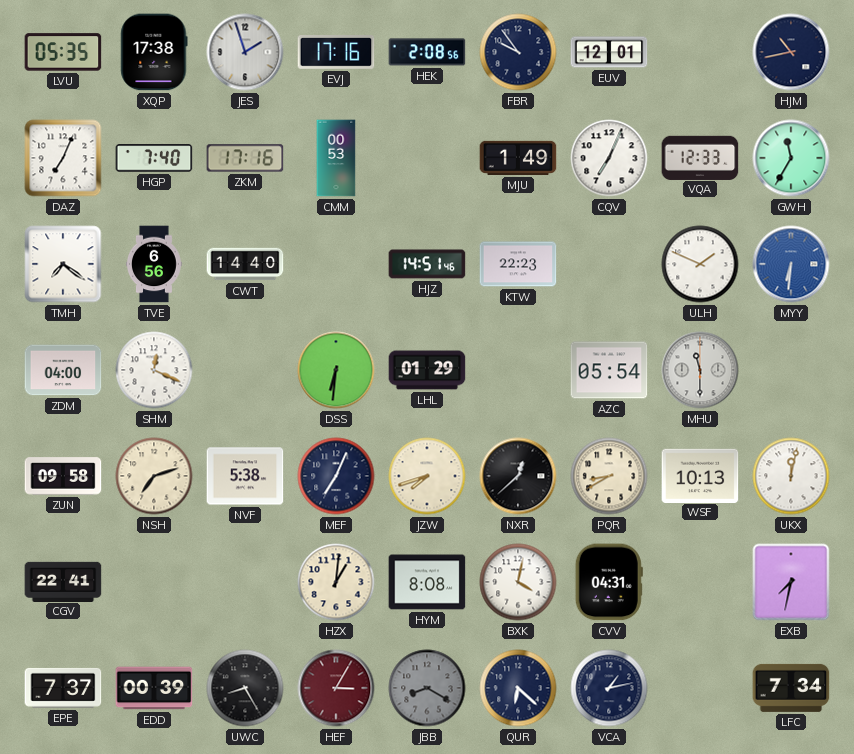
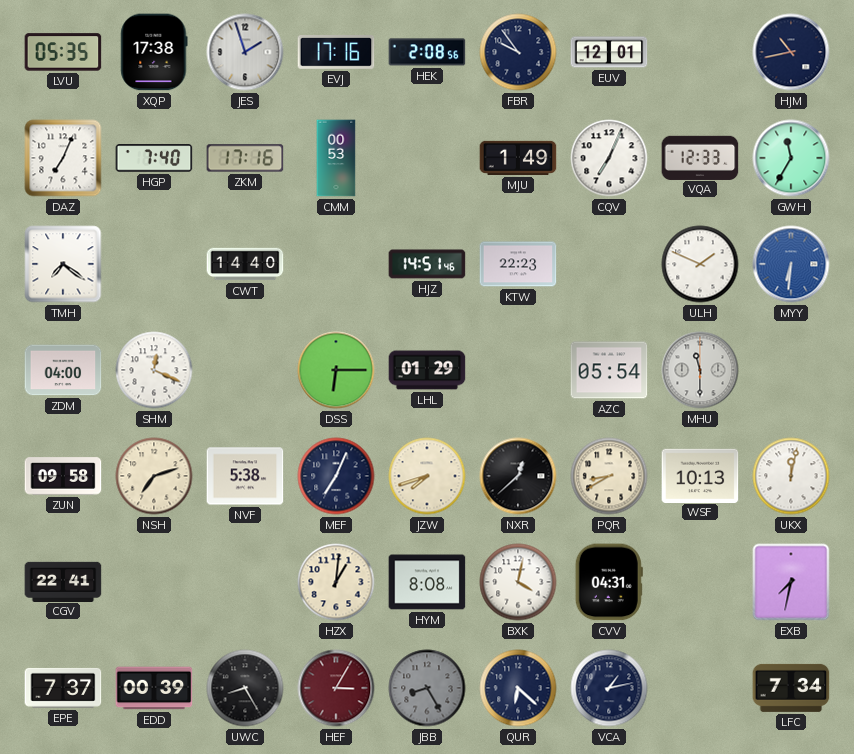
TVE: 6:56 -> none
DSS: 6:31 -> 6:15
JBB: 8:20 -> 8:25
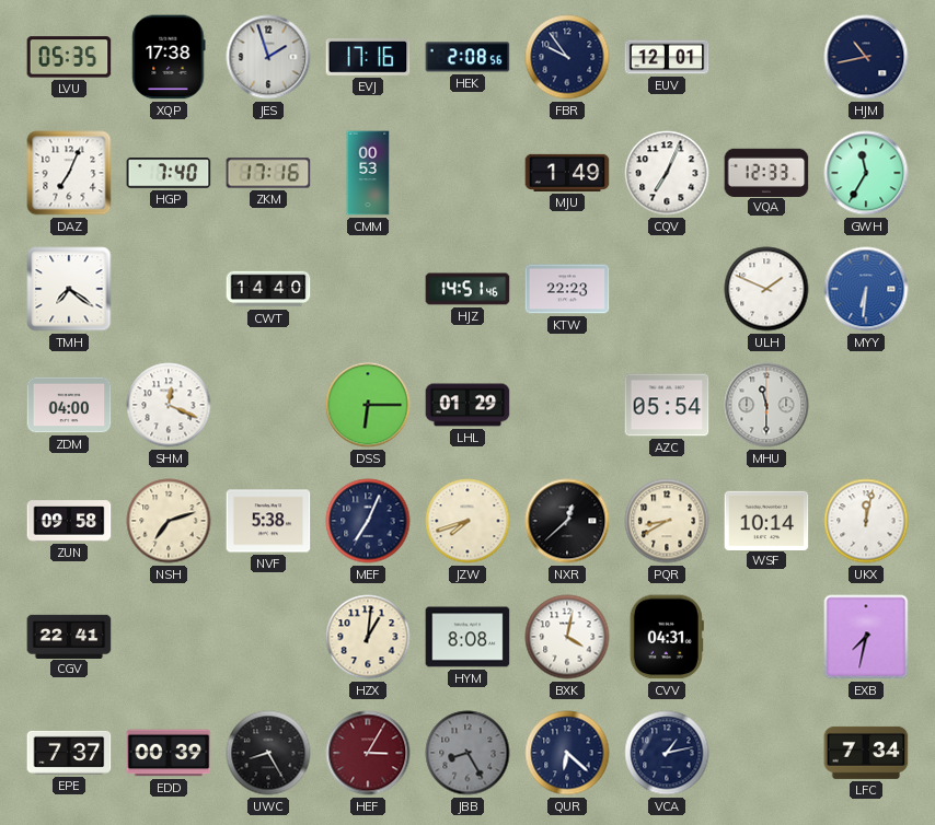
WSF: 10:13 -> 10:14
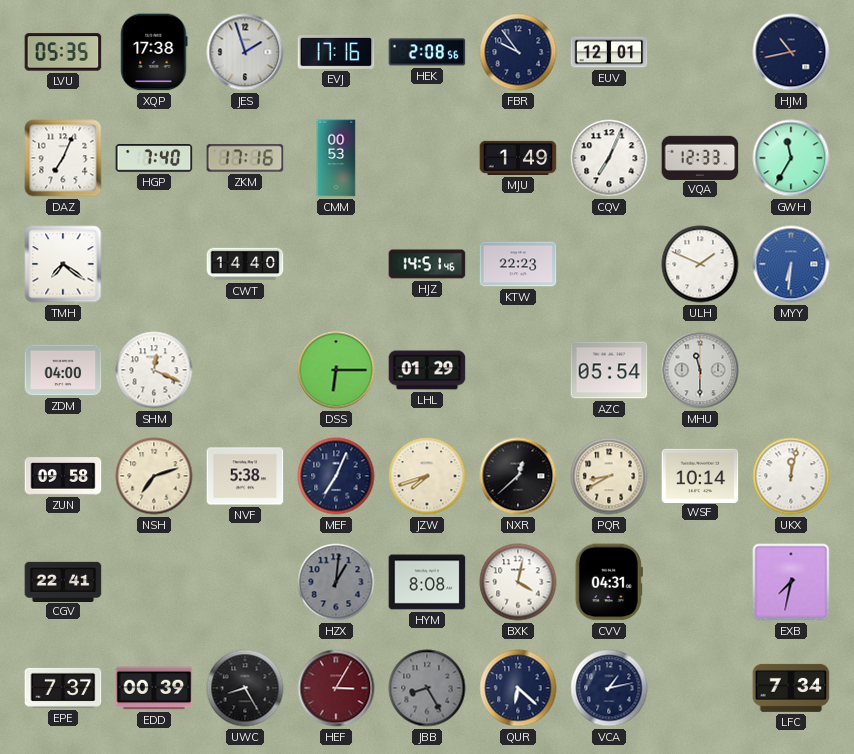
HZX dial: cream -> grey
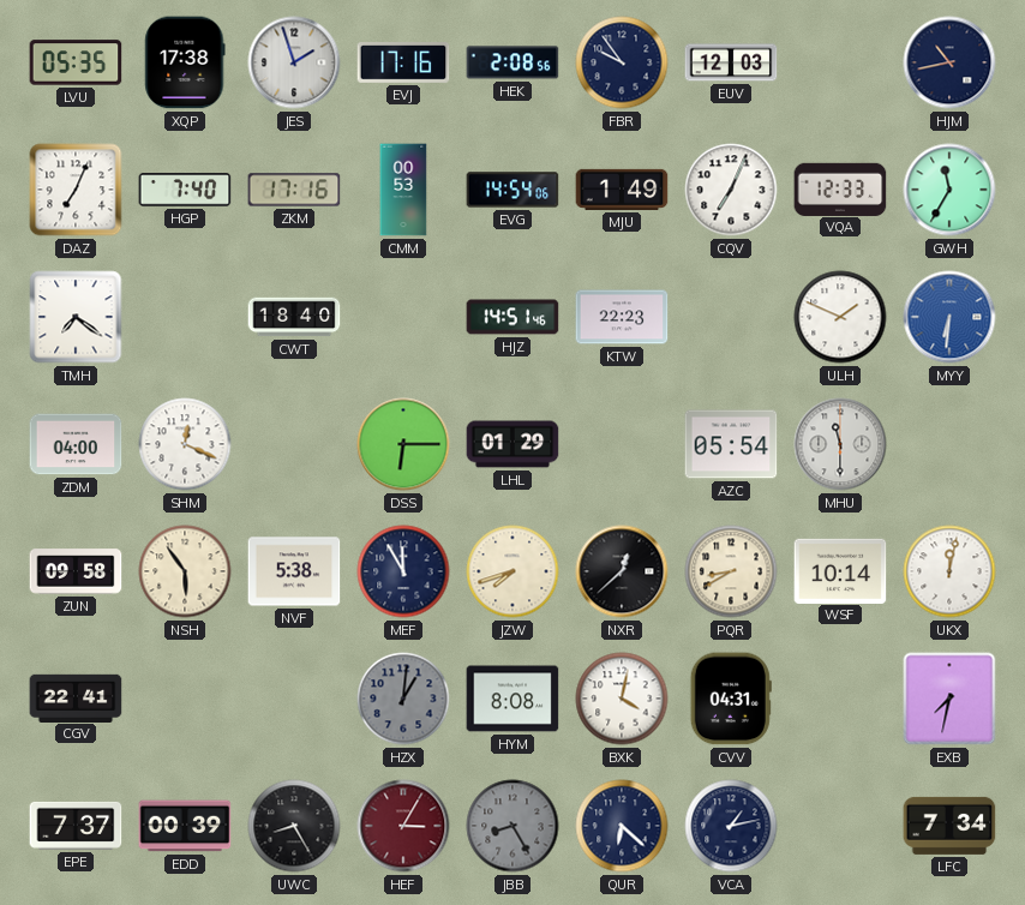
EUV: 12:01 -> 12:03
EVG: none -> 14:54
CWT: 14:40 -> 18:40
NSH: 7:12 -> 5:54
MEF: 7:04 -> 11:55
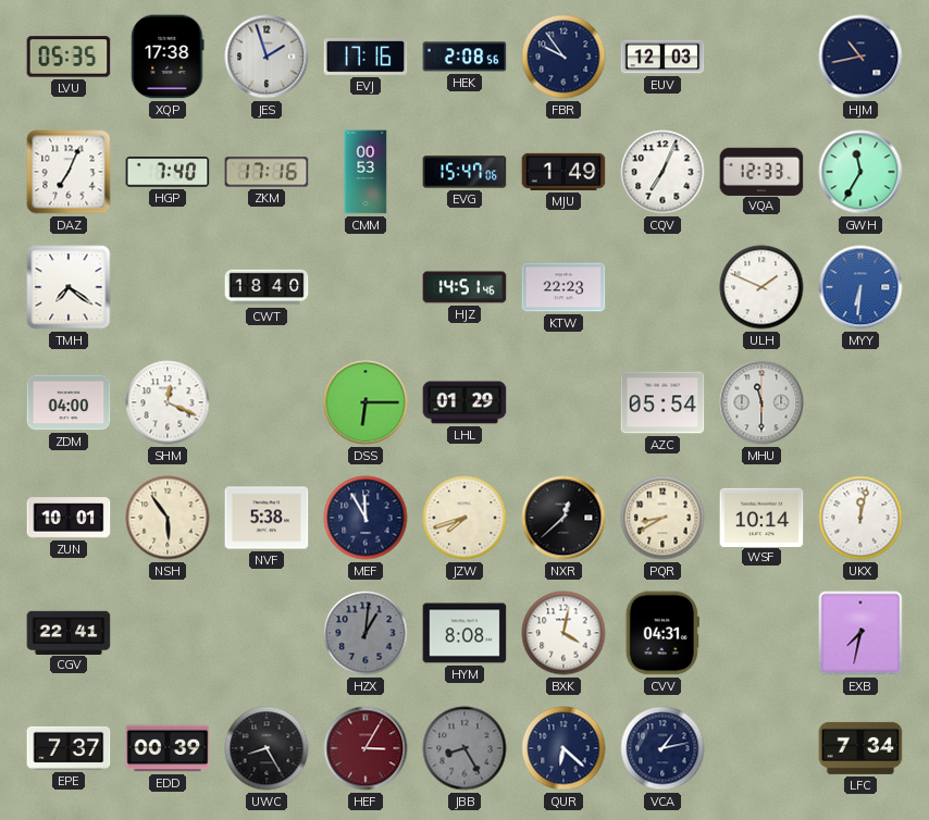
EVG: 14:54 -> 15:47
ZUN: 09:58 -> 10:01
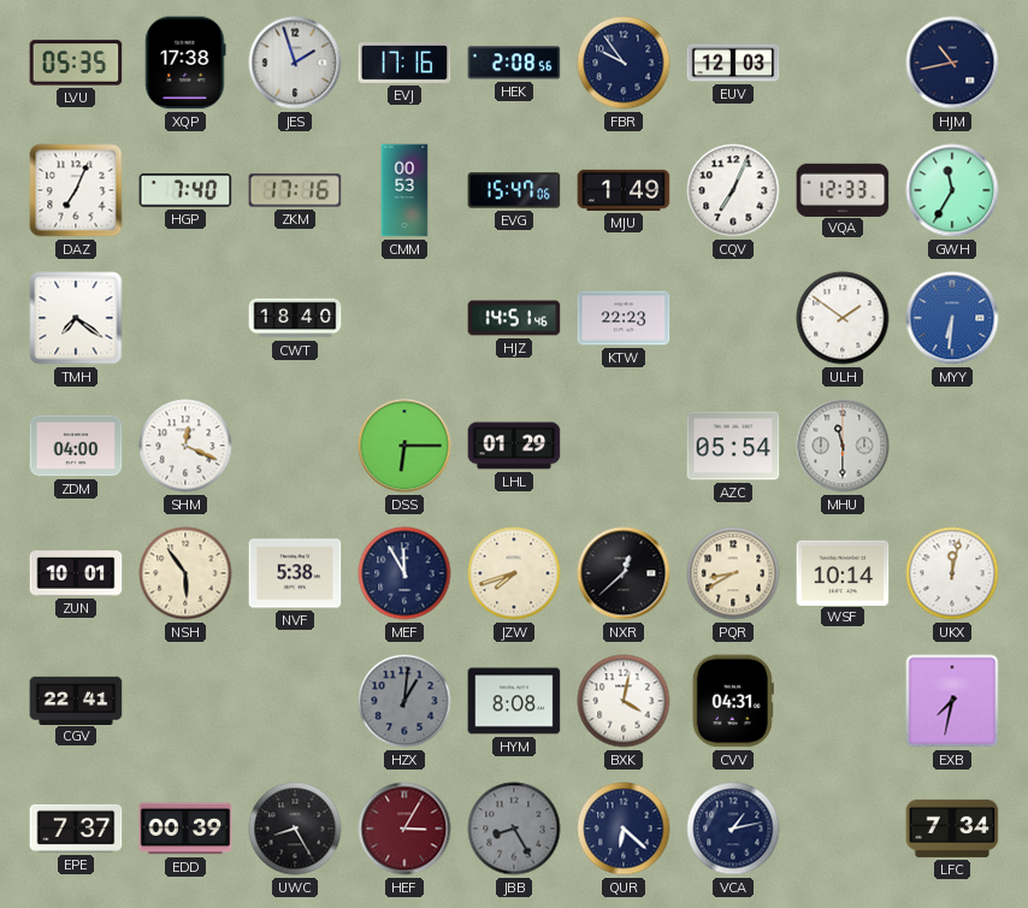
ULH: 1:49 -> 1:51
